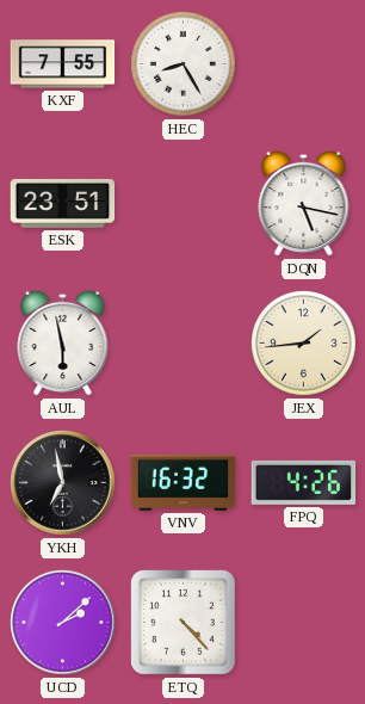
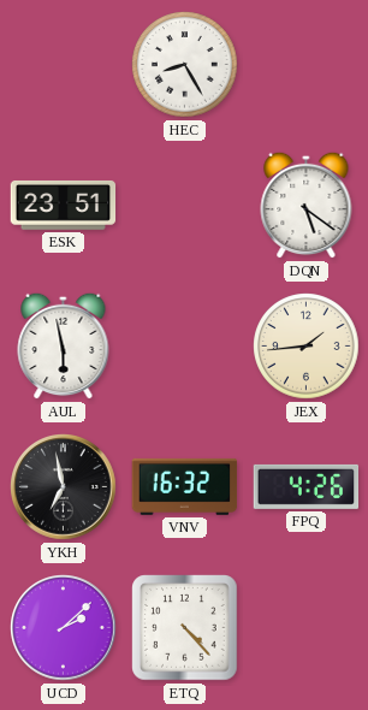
KXF: 7:55 -> none
DQN: 5:17 -> 5:21
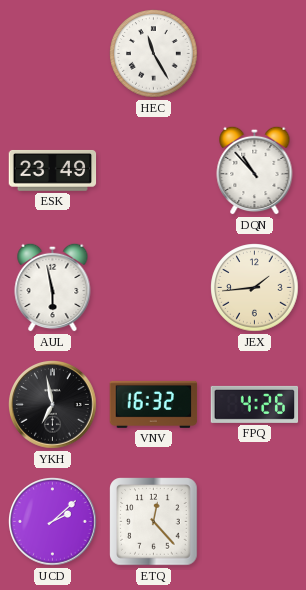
HEC: 8:25 -> 11:25
ESK: 23:51 -> 23:49
DQN: 5:21 -> 10:53
ETQ: 4:23 -> 12:23
